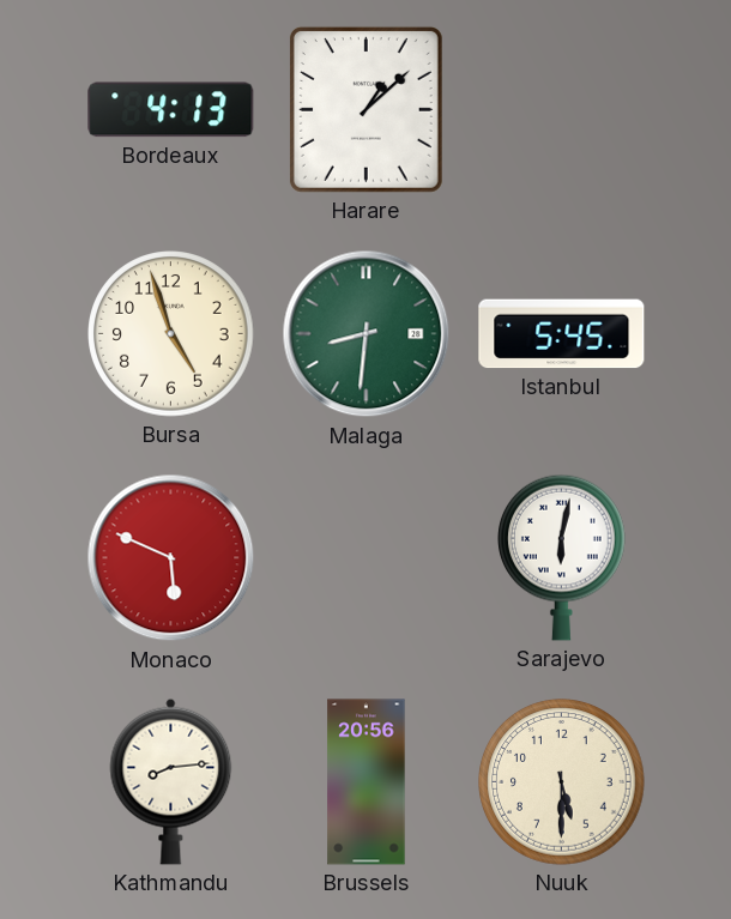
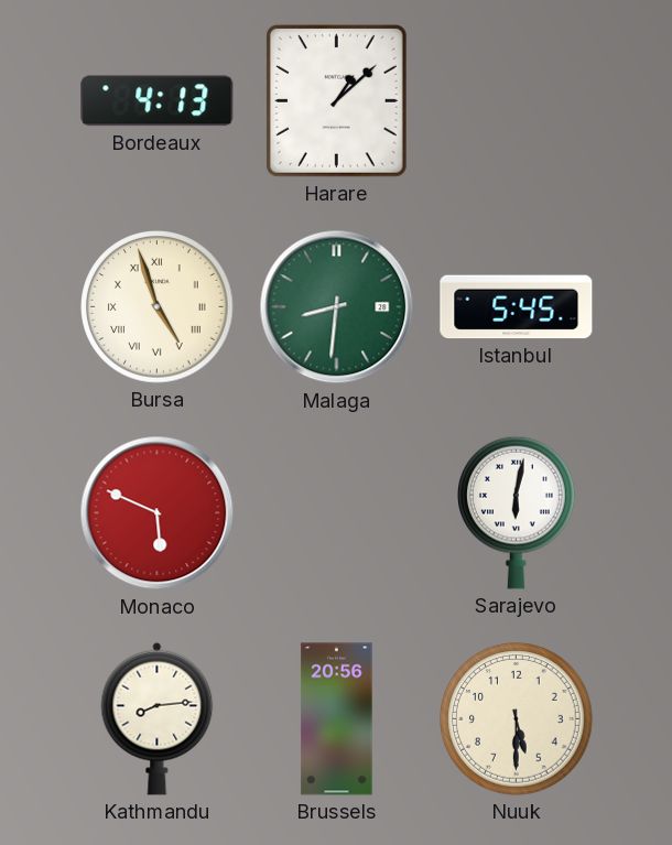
Bursa numerals: Arabic -> Roman
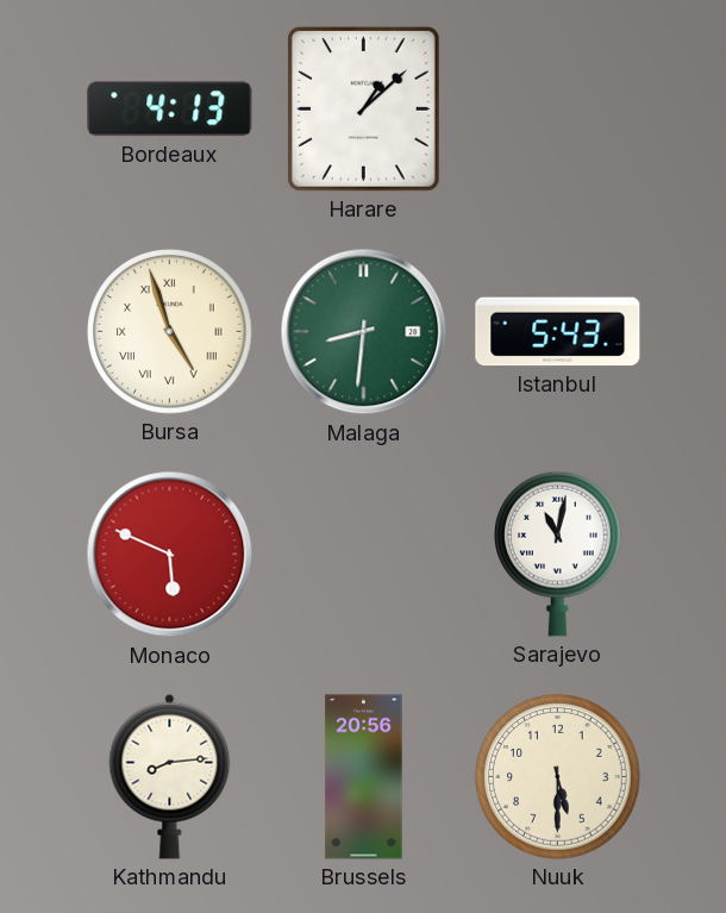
Istanbul: 5:45 -> 5:43
Sarajevo: 6:02 -> 11:02
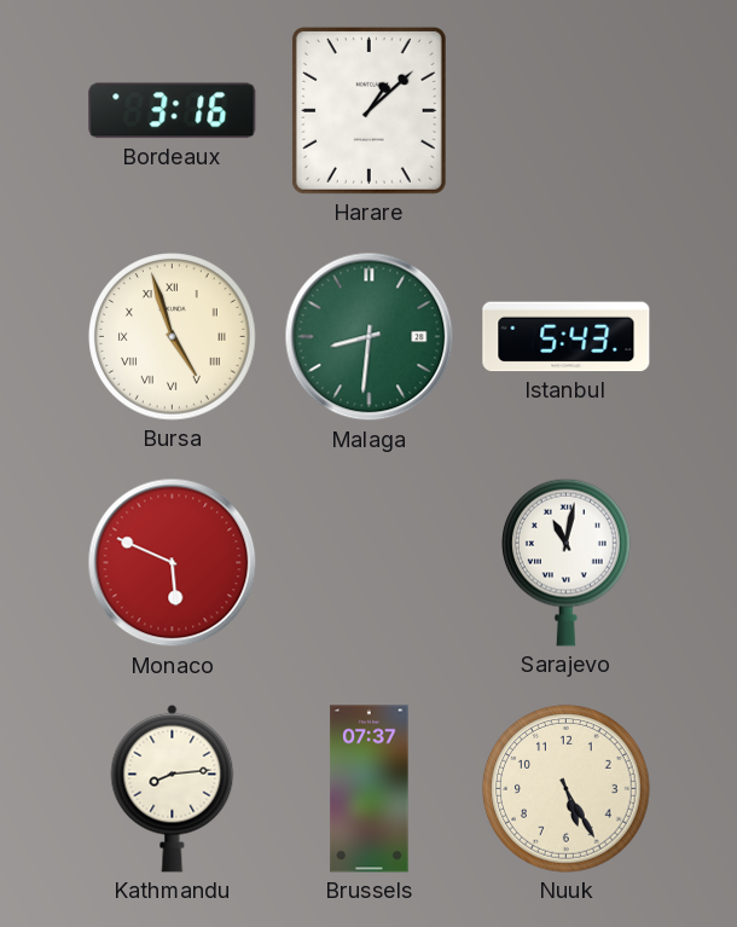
Bordeaux: 4:13 -> 3:16
Brussels: 20:56 -> 07:37
Nuuk: 5:30 -> 5:25
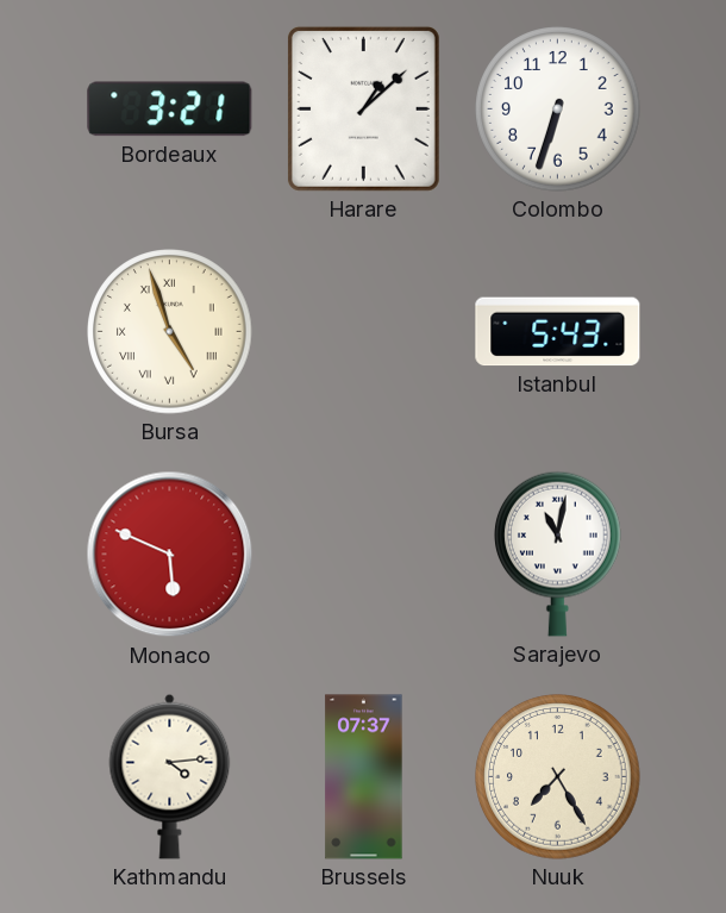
Bordeaux: 3:16 -> 3:21
Colombo: none -> 6:33
Malaga: 8:31 -> none
Kathmandu: 8:14 -> 4:14
Nuuk: 5:25 -> 7:25
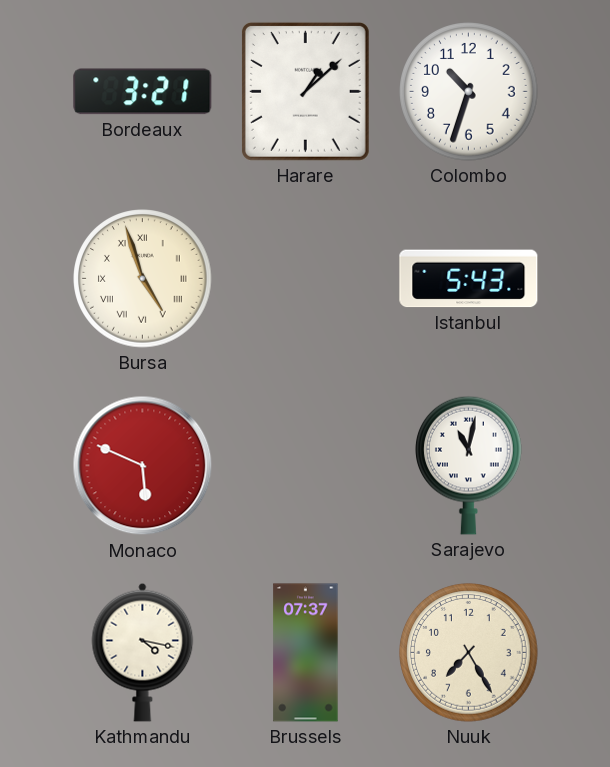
Colombo: 6:33 -> 10:33
Kathmandu: 4:14 -> 4:17
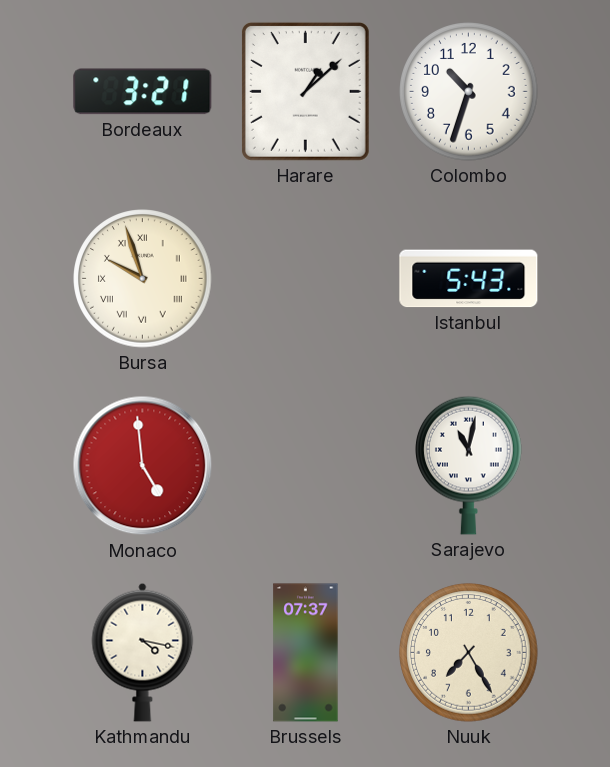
Bursa: 4:57 -> 9:57
Monaco: 5:49 -> 4:59
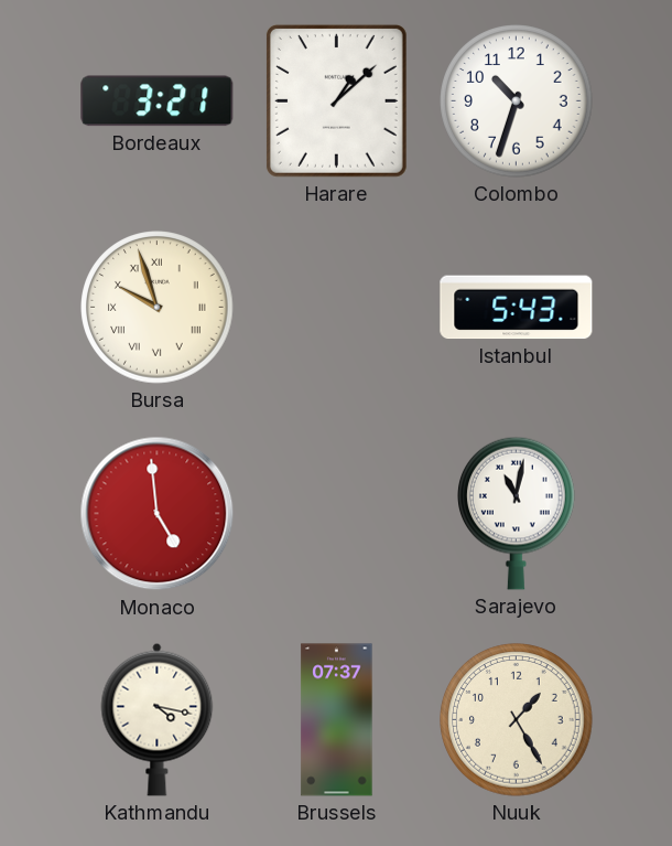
Nuuk: 7:25 -> 1:25
